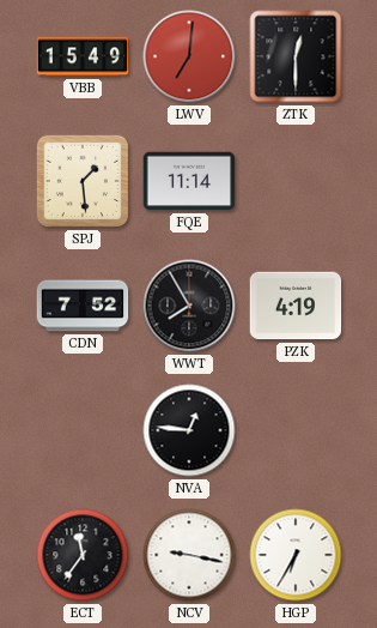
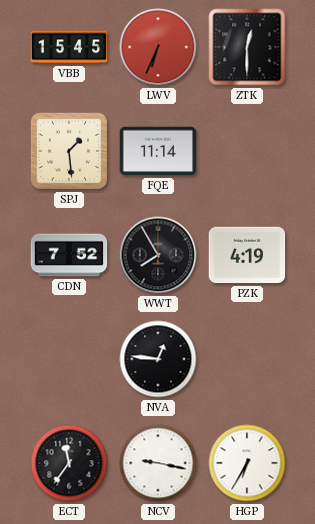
VBB: 15:49 -> 15:45
LWV: 7:01 -> 6:34
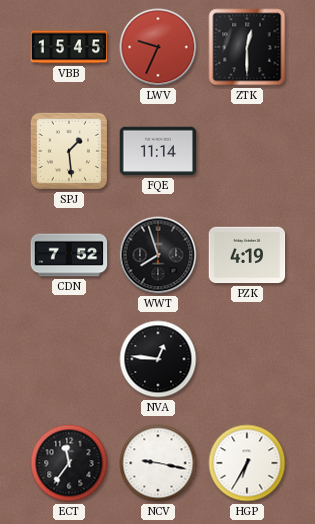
LWV: 6:34 -> 9:34
WWT: 7:55 -> 7:57
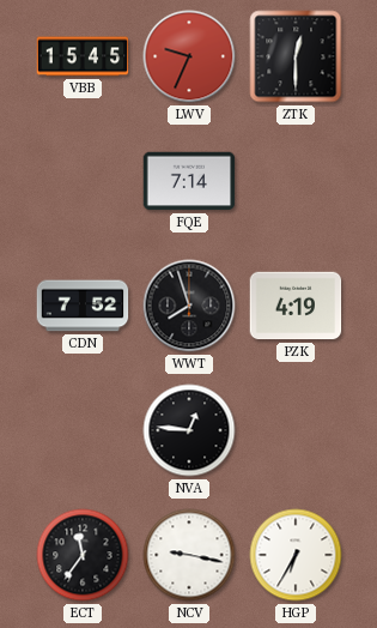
SPJ: 1:29 -> none
FQE: 11:14 -> 7:14
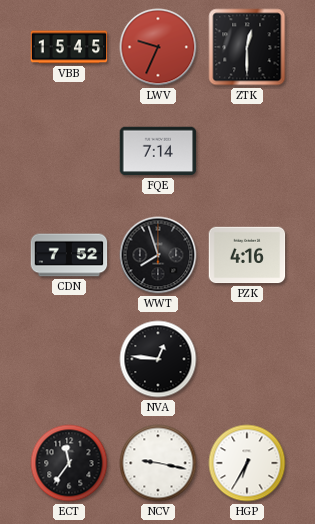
PZK: 4:19 -> 4:16
